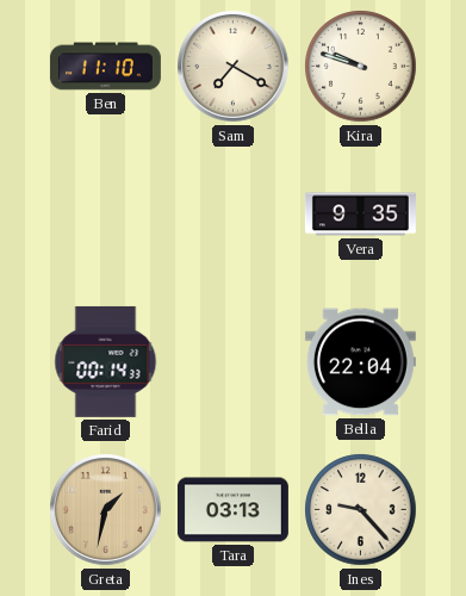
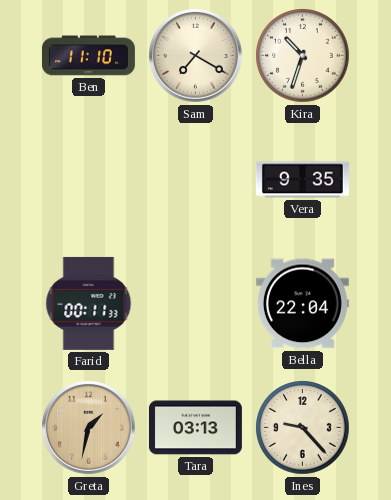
Kira: 9:48 -> 10:33
Farid: 00:14 -> 00:11
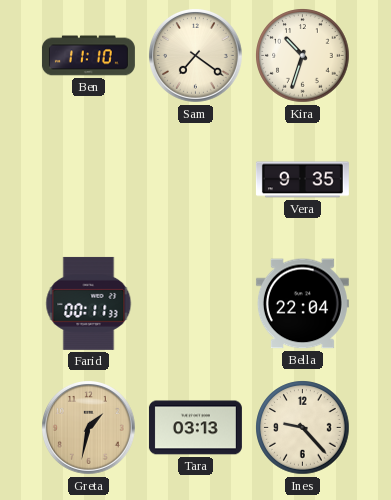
Sam: 7:20 -> 7:21
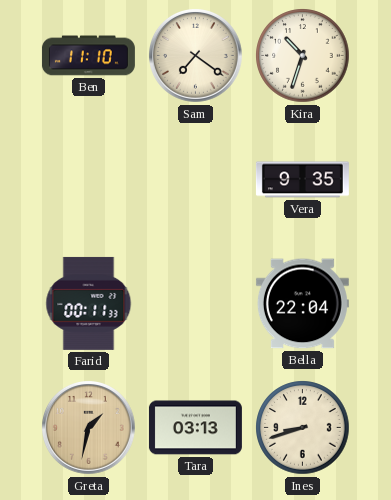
Ines: 9:23 -> 8:42
